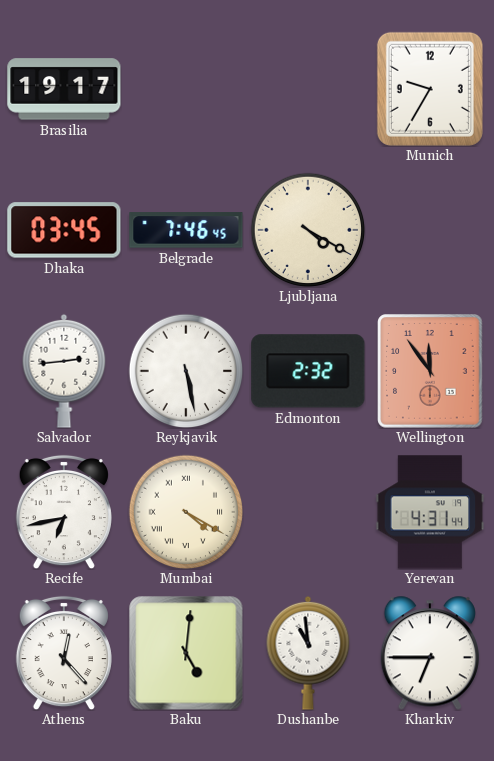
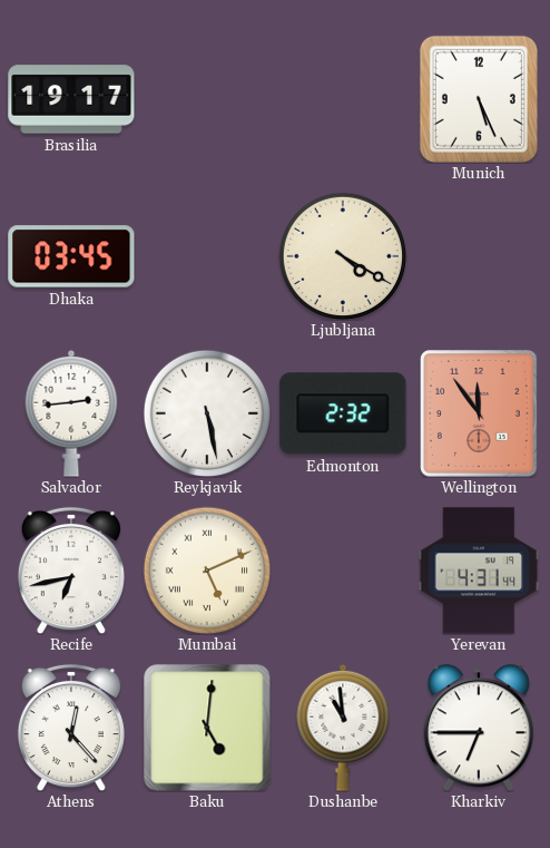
Munich: 9:35 -> 5:26
Belgrade: 7:46 -> none
Mumbai: 4:20 -> 5:11
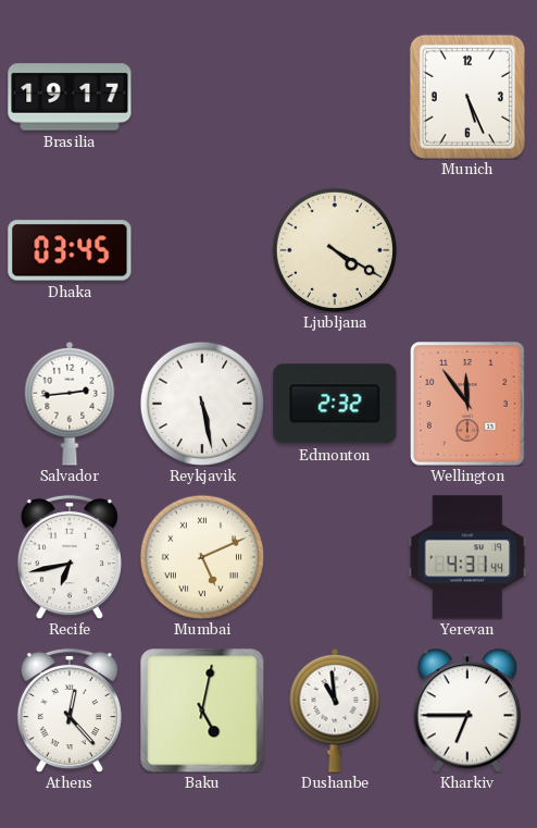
Baku: 5:01 -> 5:02
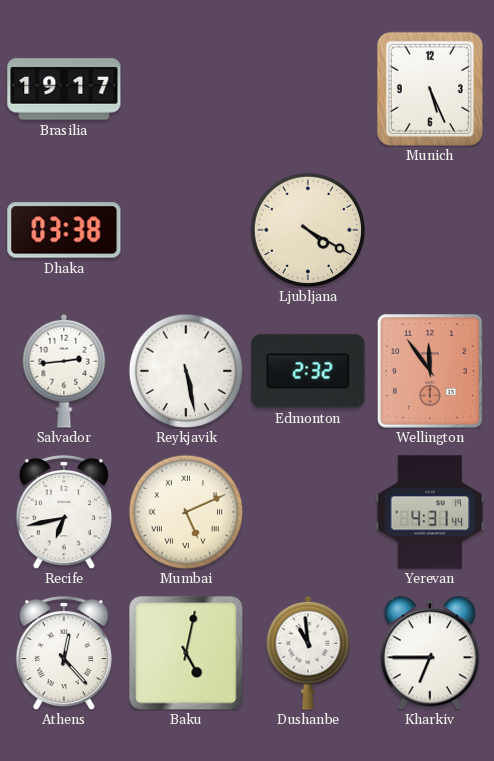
Dhaka: 03:45 -> 03:38
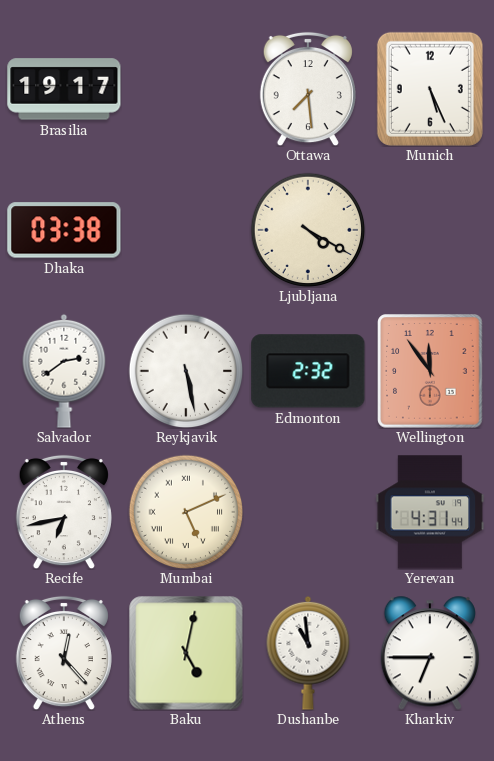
Ottawa: none -> 7:29
Salvador: 2:44 -> 2:39
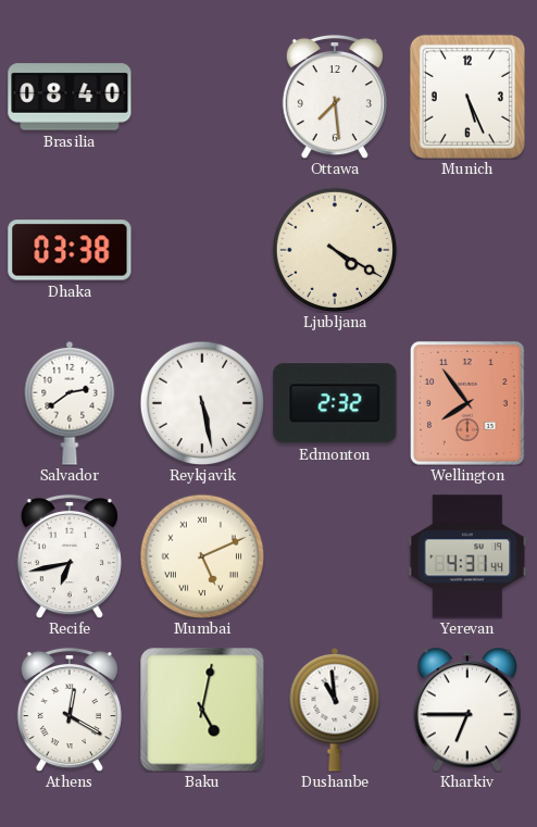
Brasilia: 19:17 -> 08:40
Wellington: 11:54 -> 7:54
Athens: 12:23 -> 12:20
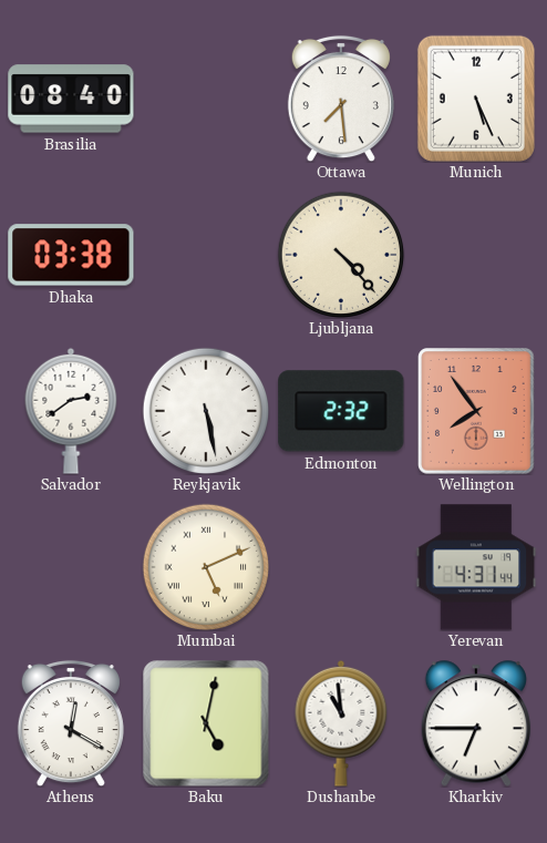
Ljubljana: 4:20 -> 4:23
Recife: 6:43 -> none
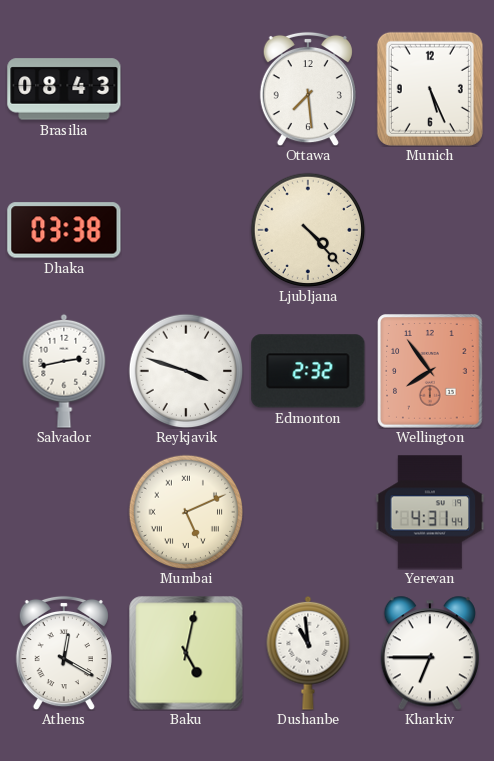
Brasilia: 08:40 -> 08:43
Salvador: 2:39 -> 2:43
Reykjavik: 5:28 -> 3:48
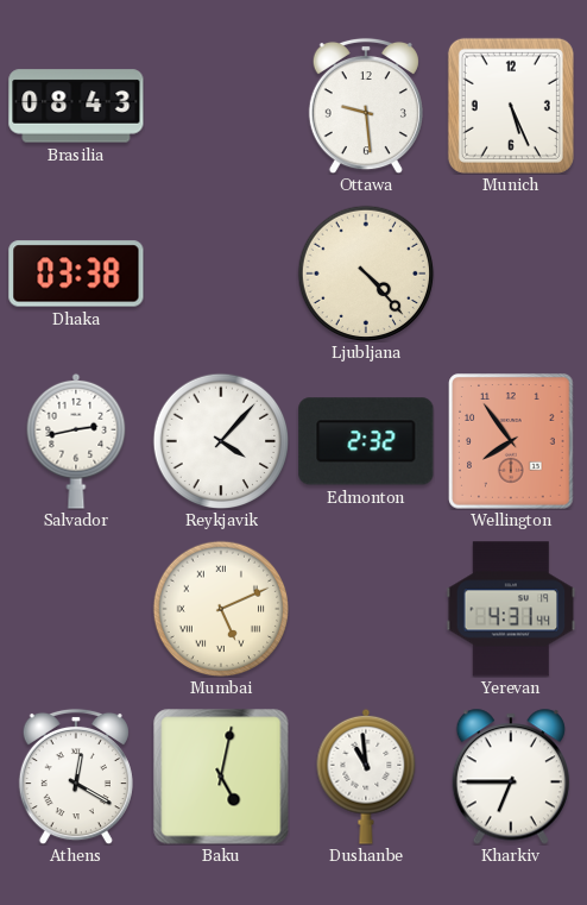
Ottawa: 7:29 -> 9:29
Reykjavik: 3:48 -> 4:07
